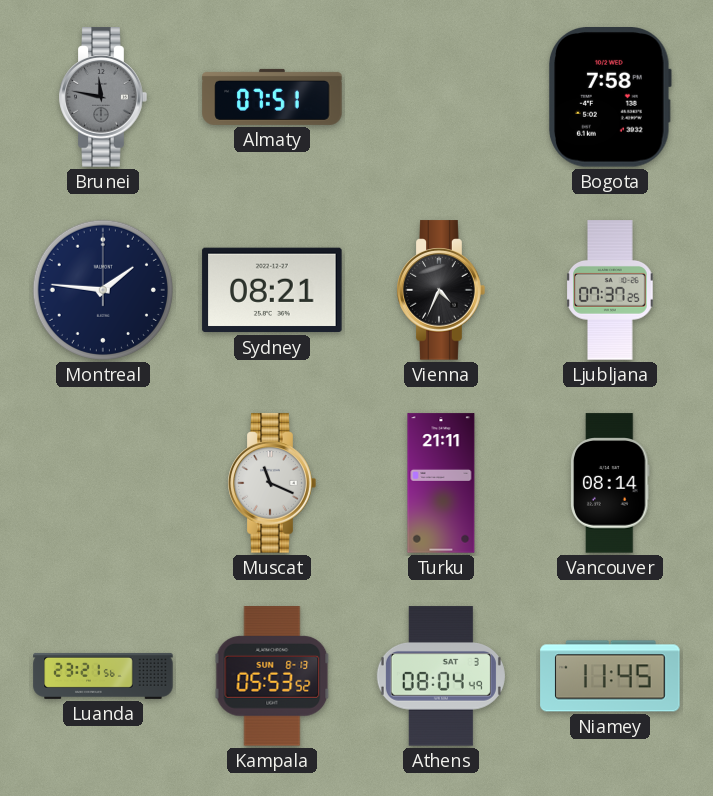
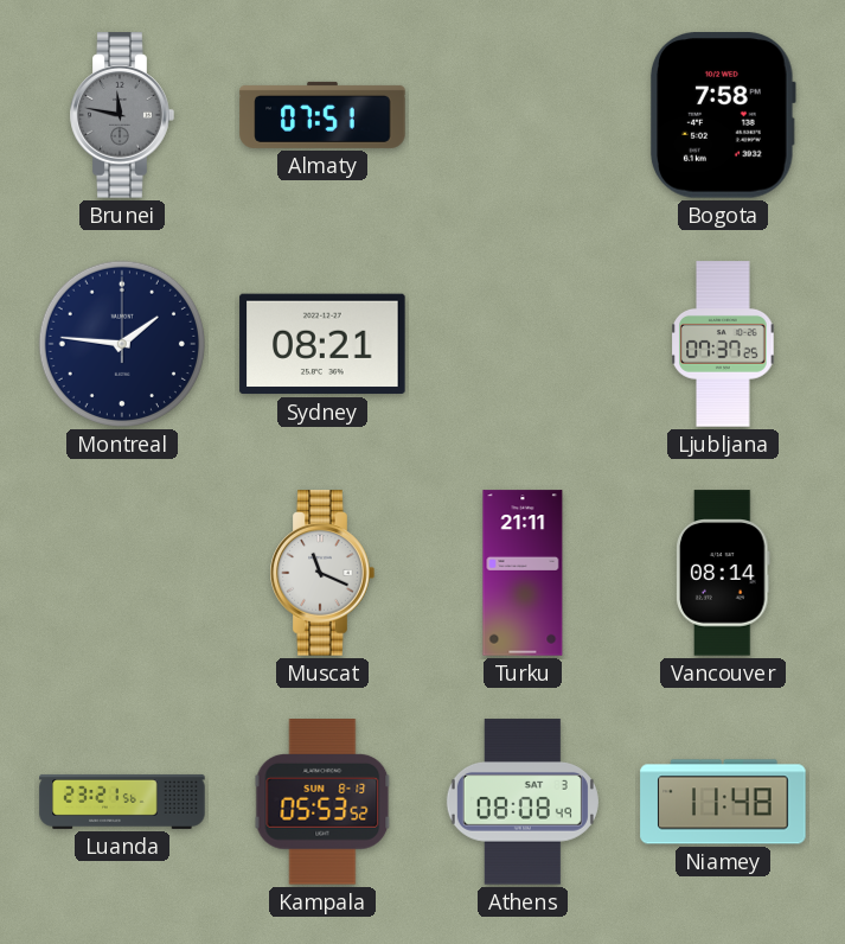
Vienna: 4:34 -> none
Athens: 08:04 -> 08:08
Niamey: 11:45 -> 11:48
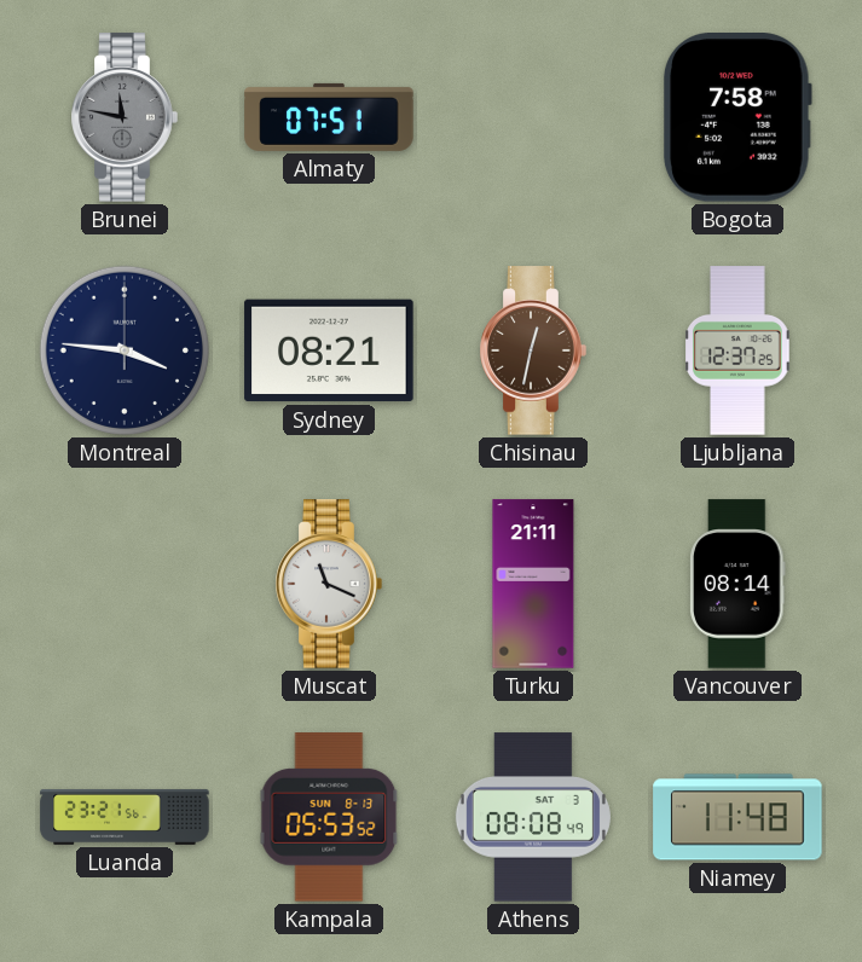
Montreal: 1:46 -> 3:46
Chisinau: none -> 12:32
Ljubljana: 07:37 -> 12:37
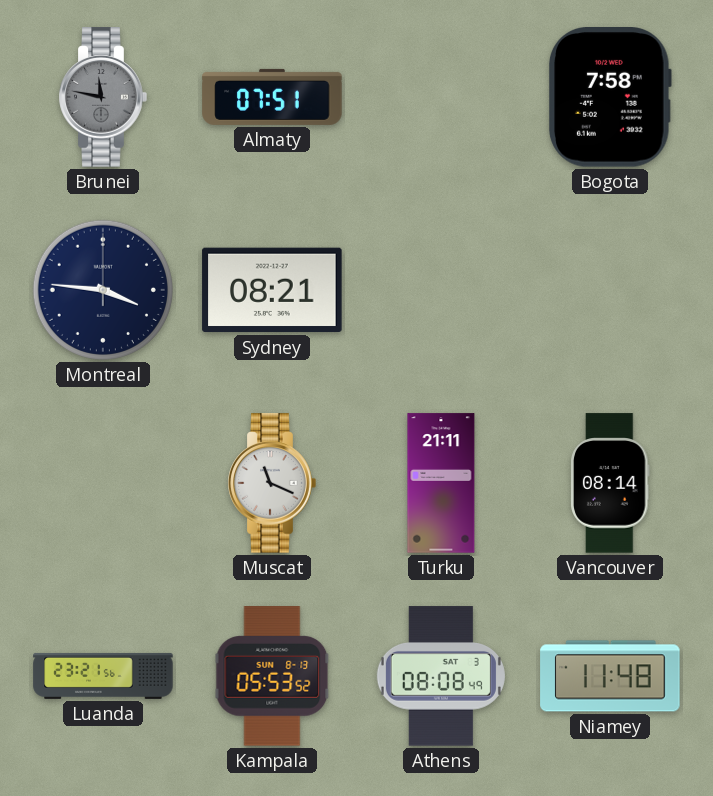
Chisinau: 12:32 -> none
Ljubljana: 12:37 -> none
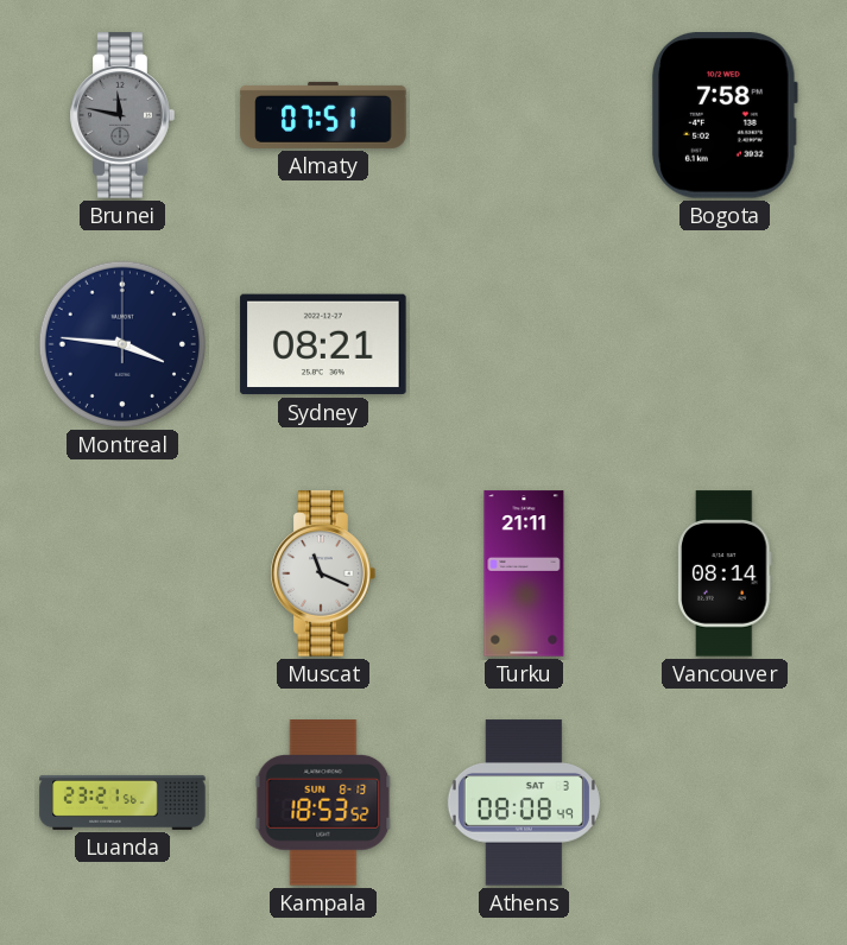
Kampala: 05:53 -> 18:53
Niamey: 11:48 -> none
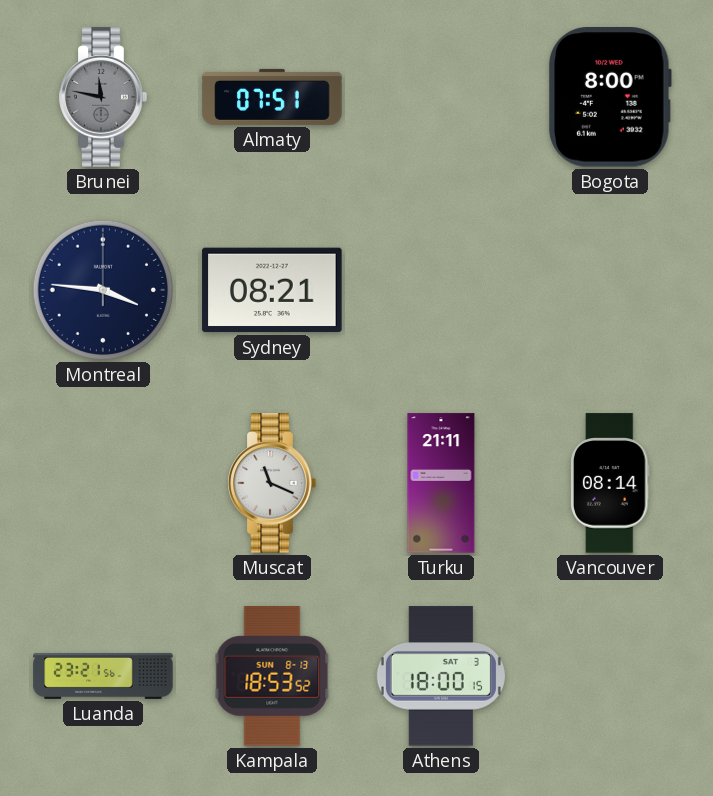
Bogota: 7:58 -> 8:00
Athens: 08:08 -> 18:00
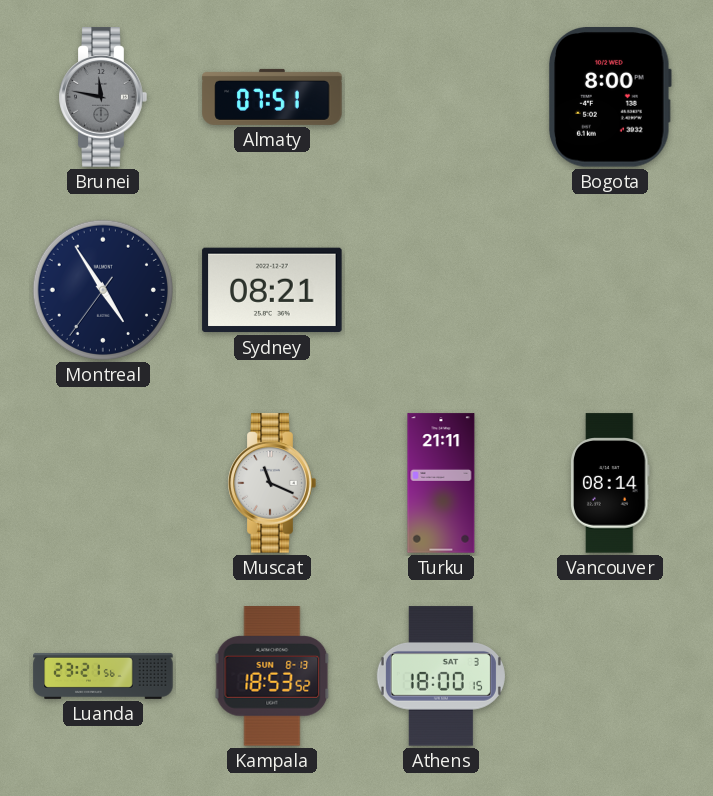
Montreal: 3:46 -> 4:54
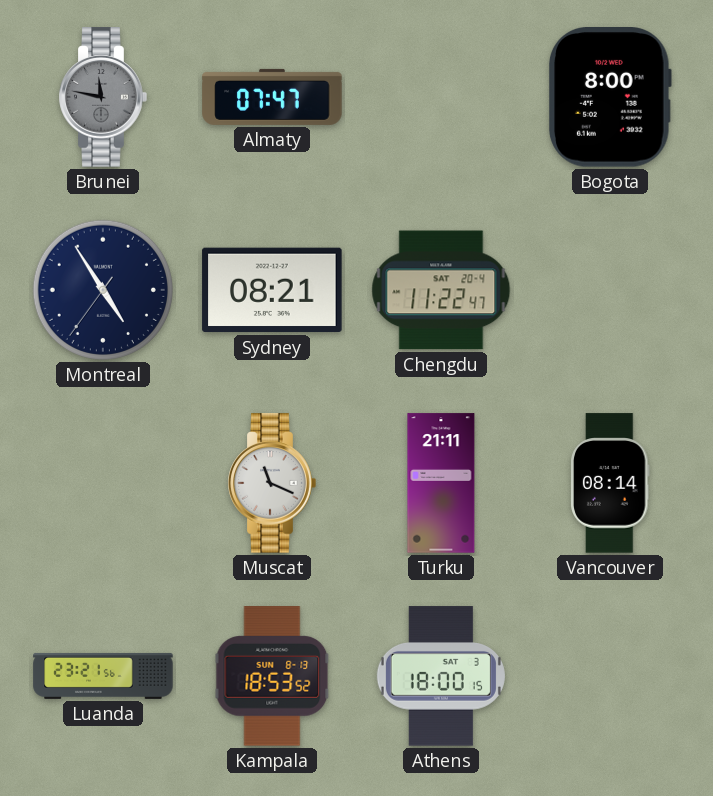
Almaty: 07:51 -> 07:47
Chengdu: none -> 11:22
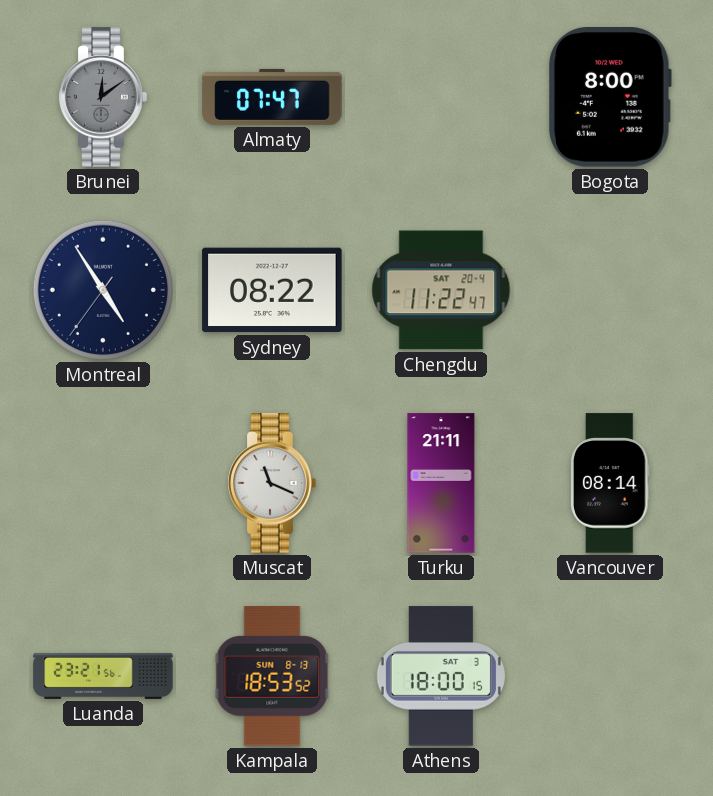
Brunei: 11:47 -> 12:09
Sydney: 08:21 -> 08:22
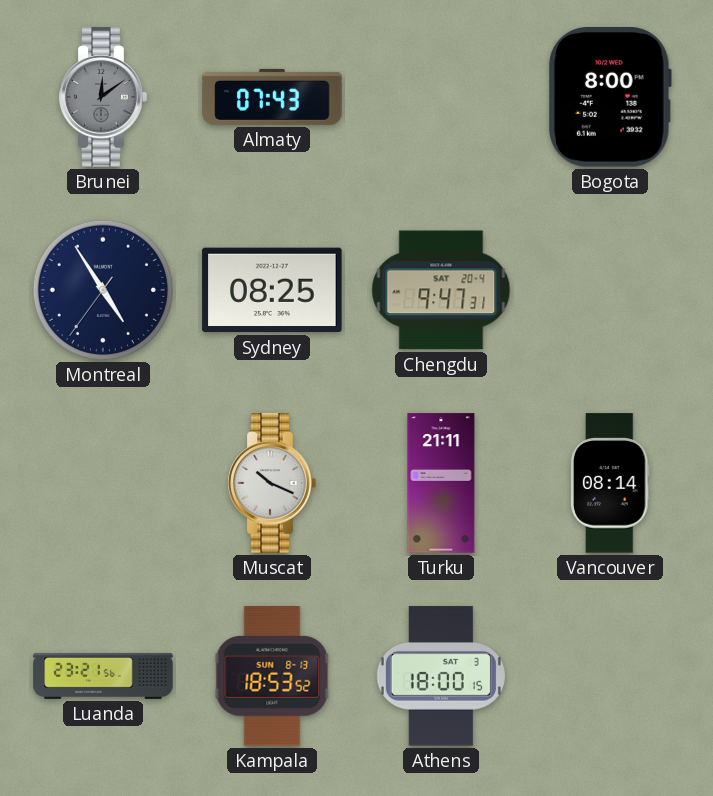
Almaty: 07:47 -> 07:43
Sydney: 08:22 -> 08:25
Chengdu: 11:22 -> 9:47
Muscat: 11:19 -> 10:19
